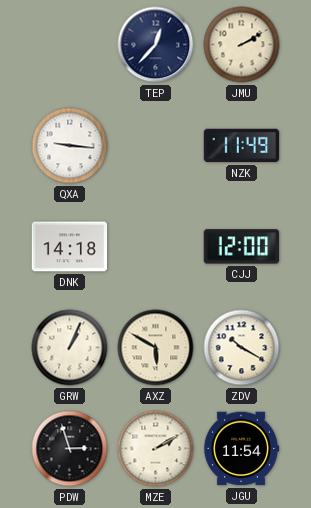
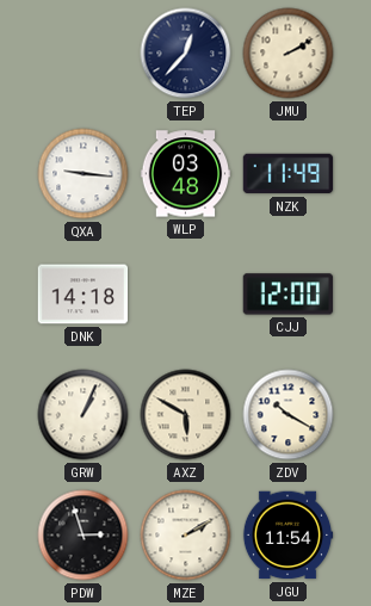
WLP: none -> 03:48
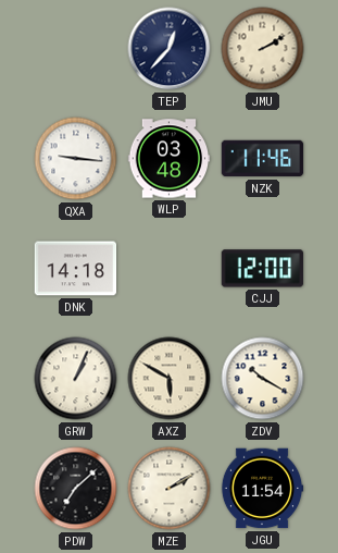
NZK: 11:49 -> 11:46
PDW: 2:57 -> 7:08
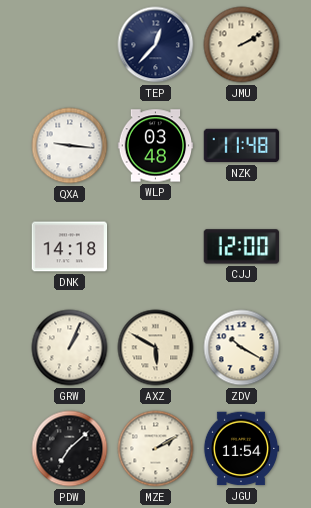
NZK: 11:46 -> 11:48
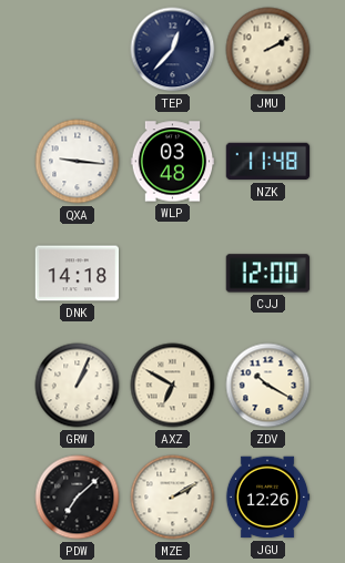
AXZ: 5:50 -> 6:50
JGU: 11:54 -> 12:26
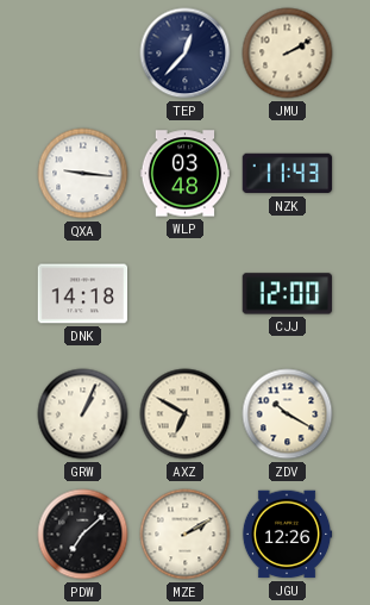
NZK: 11:48 -> 11:43
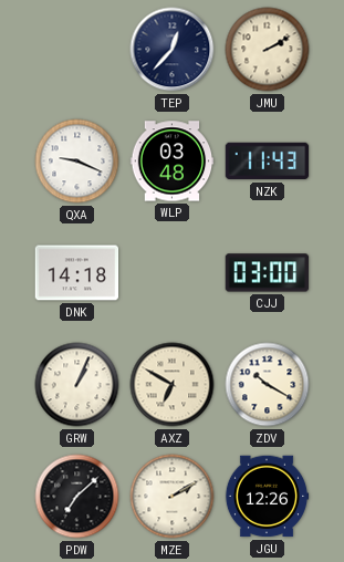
QXA: 9:16 -> 9:19
CJJ: 12:00 -> 03:00
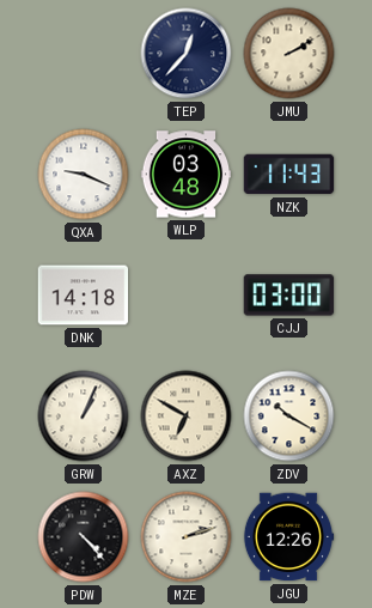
PDW: 7:08 -> 4:23
MZE: 2:10 -> 2:12
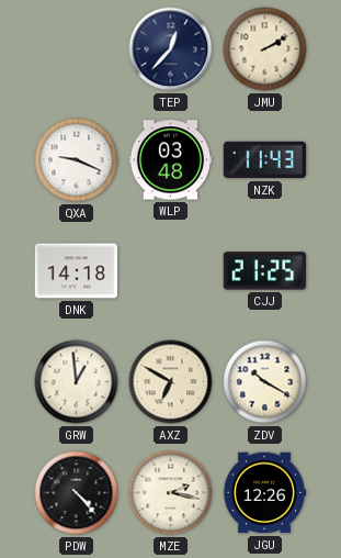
CJJ: 03:00 -> 21:25
GRW: 1:04 -> 12:59
MZE: 2:12 -> 2:17
